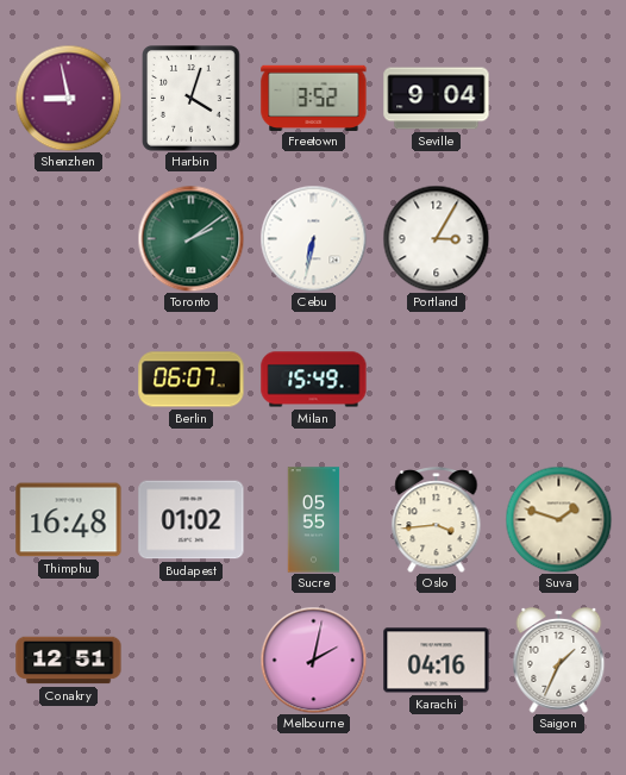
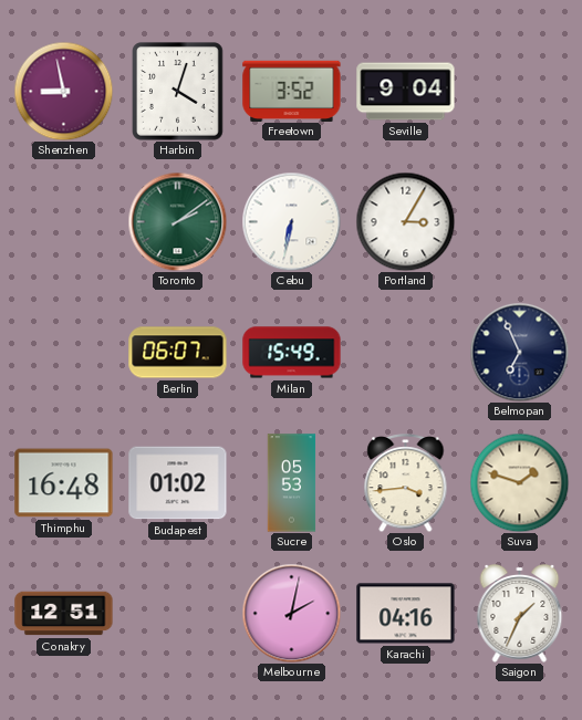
Belmopan: none -> 6:56
Sucre: 05:55 -> 05:53
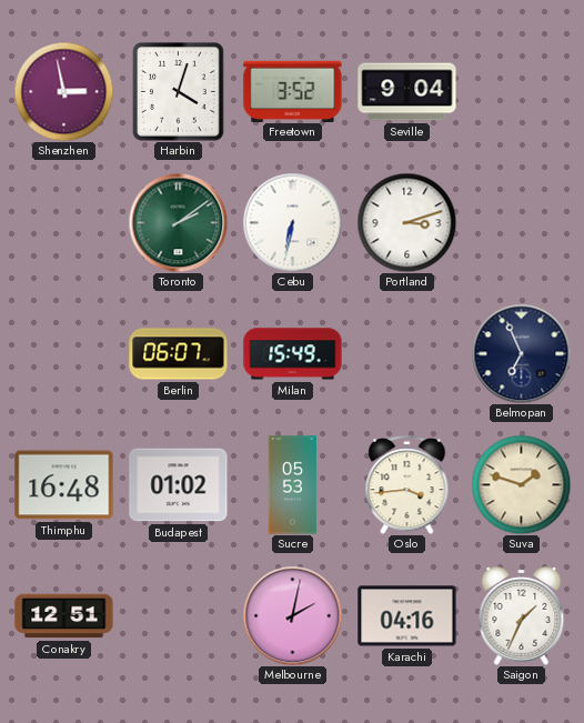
Shenzhen: 8:58 -> 2:58
Portland: 3:05 -> 3:12
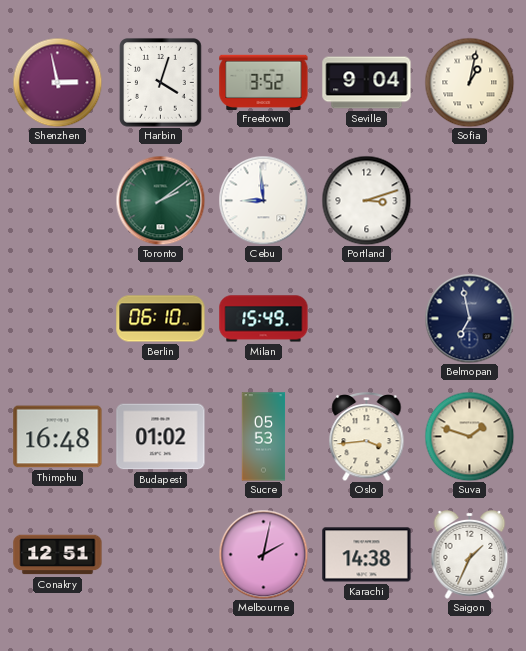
Sofia: none -> 1:02
Cebu: 6:32 -> 8:59
Berlin: 06:07 -> 06:10
Belmopan: 6:56 -> 6:58
Karachi: 04:16 -> 14:38
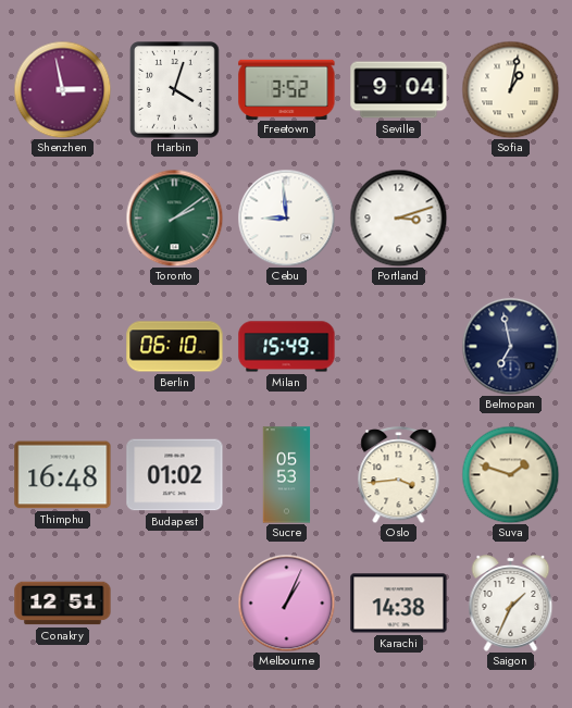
Melbourne: 2:02 -> 1:04
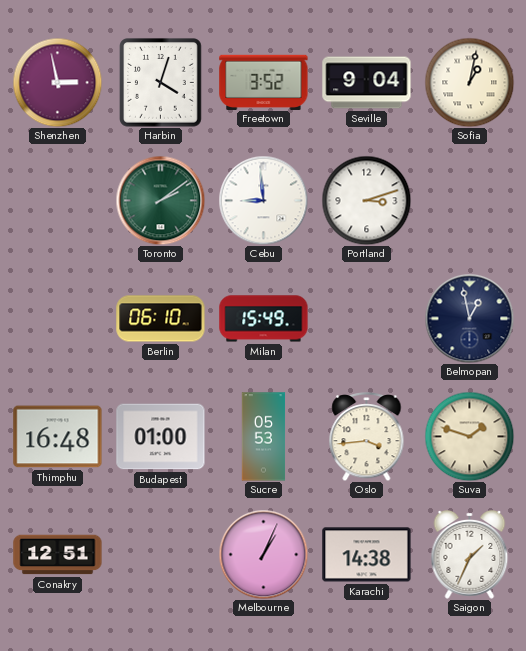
Belmopan: 6:58 -> 12:58
Budapest: 01:02 -> 01:00
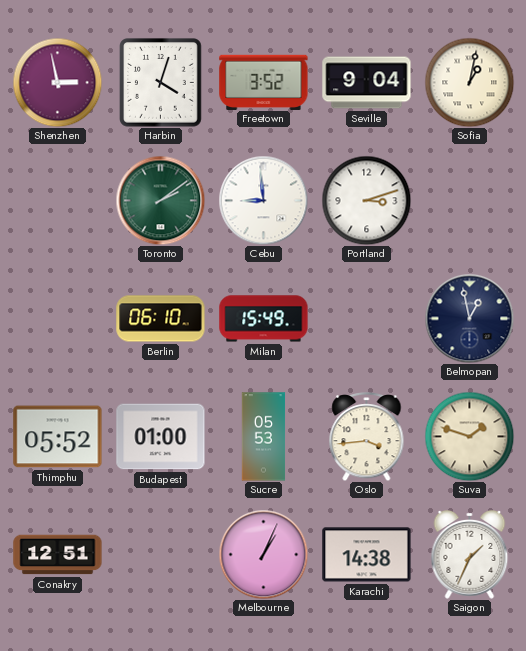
Thimphu: 16:48 -> 05:52
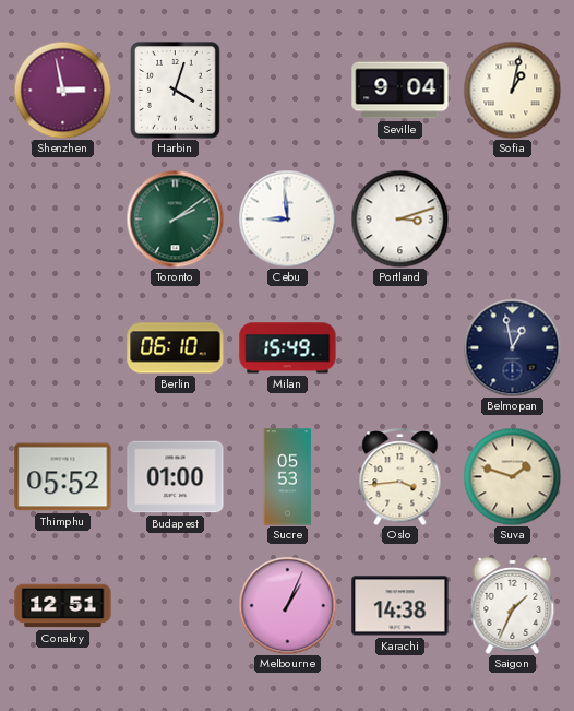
Freetown: 3:52 -> none
